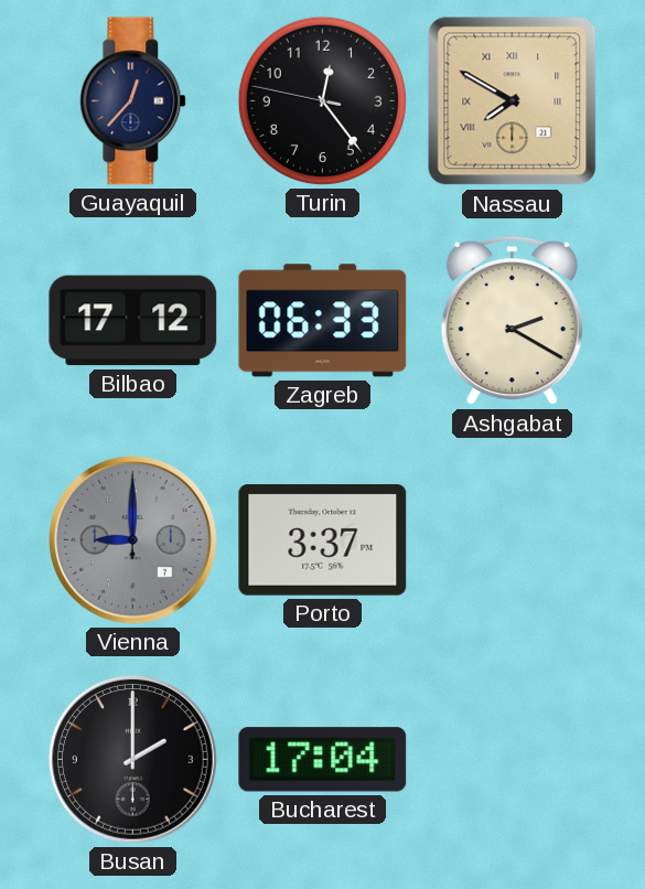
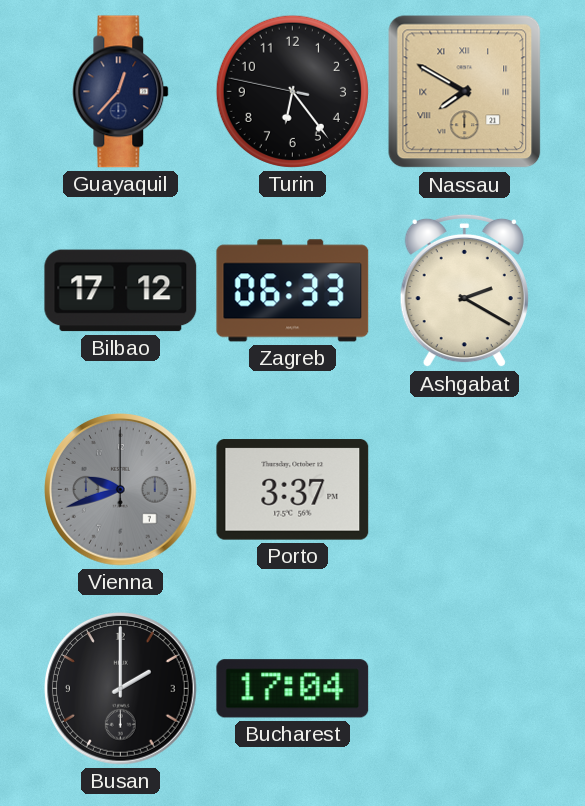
Turin: 12:23 -> 6:23
Vienna: 9:00 -> 9:42
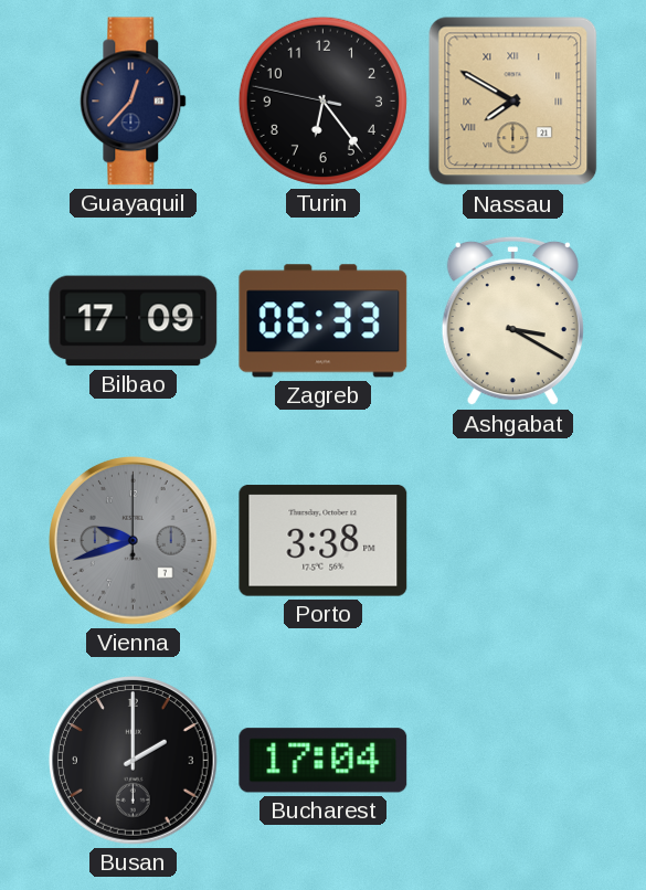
Bilbao: 17:12 -> 17:09
Ashgabat: 2:20 -> 3:20
Porto: 3:37 -> 3:38
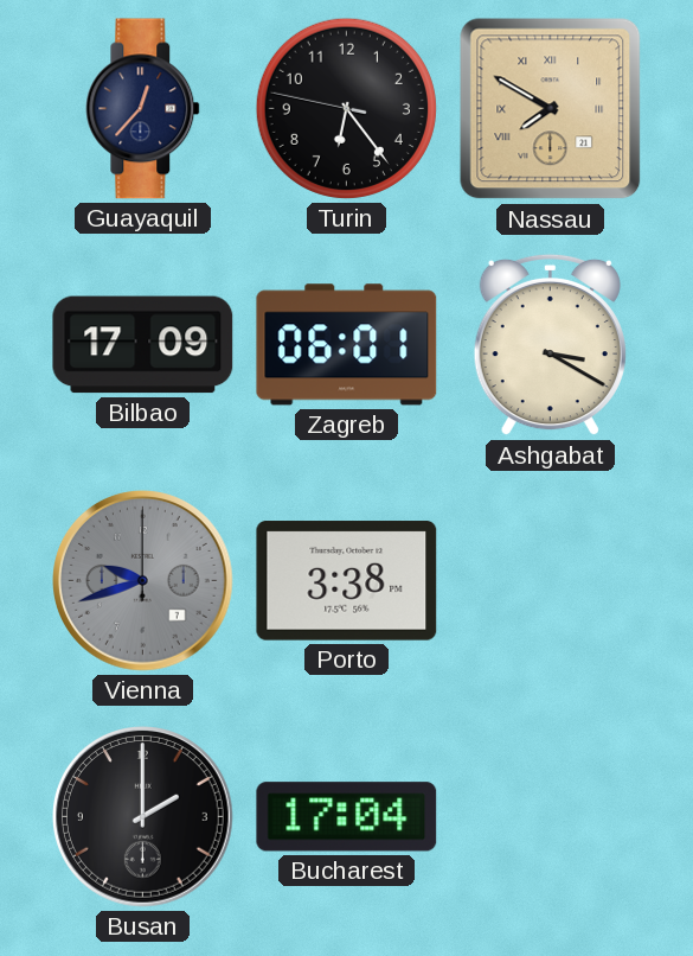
Zagreb: 06:33 -> 06:01
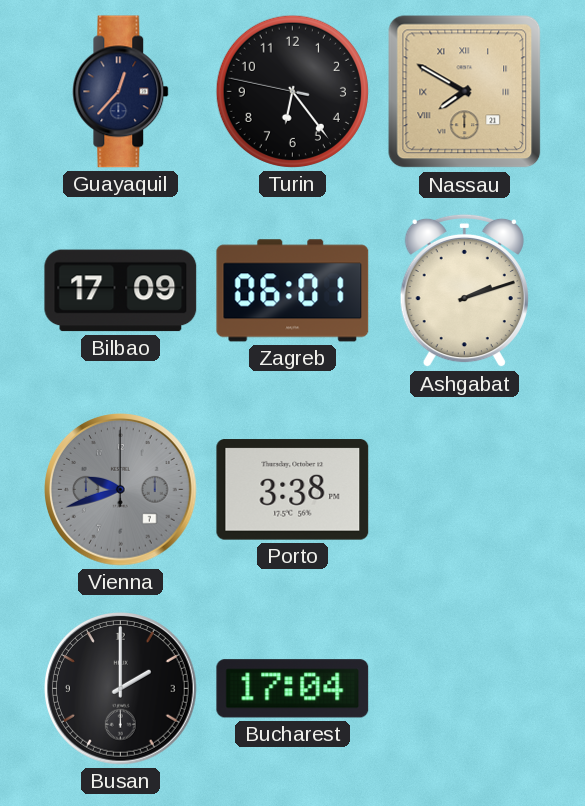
Ashgabat: 3:20 -> 2:12
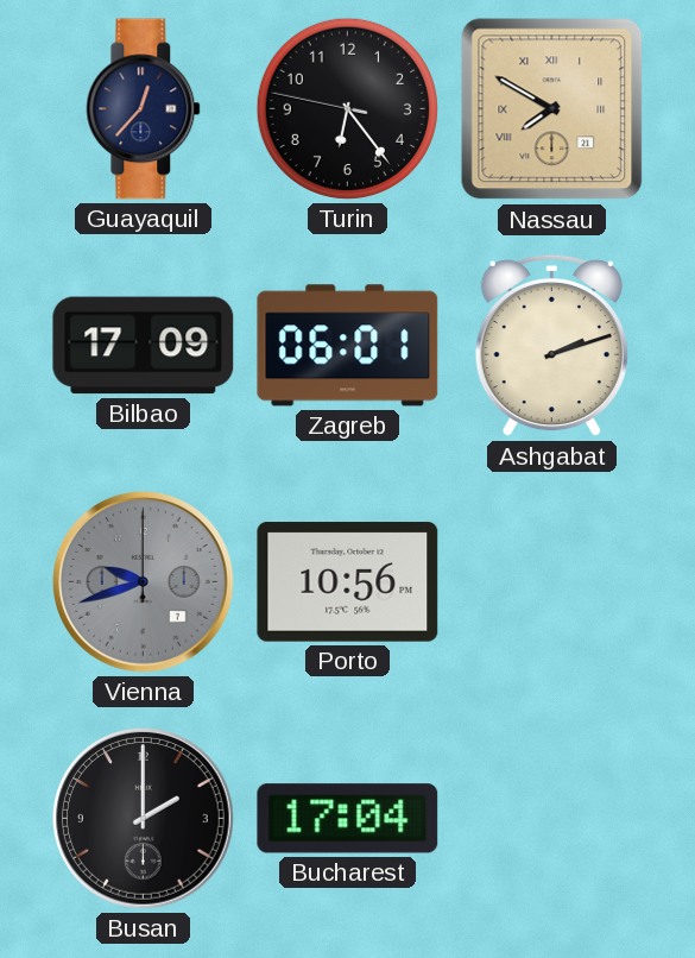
Porto: 3:38 -> 10:56
